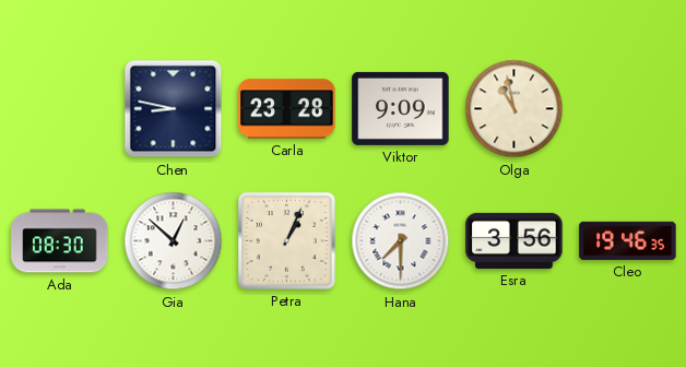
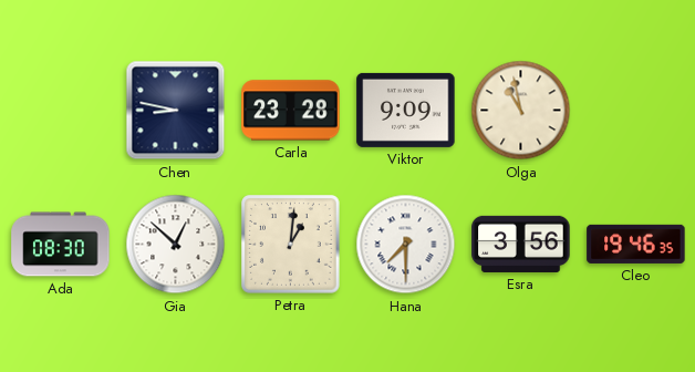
Petra: 1:04 -> 1:01
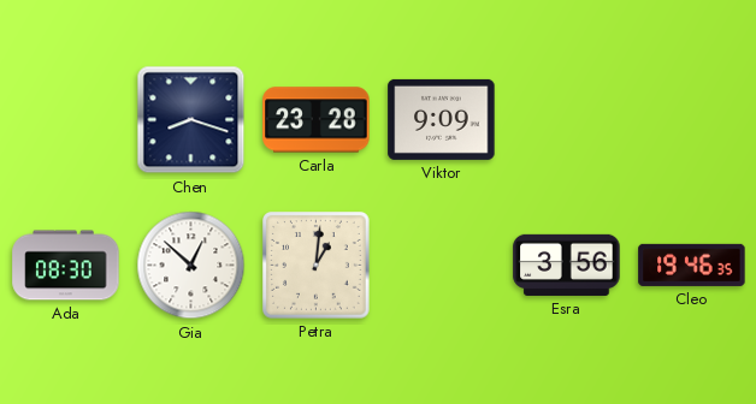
Chen: 8:47 -> 8:18
Olga: 10:58 -> none
Hana: 7:30 -> none
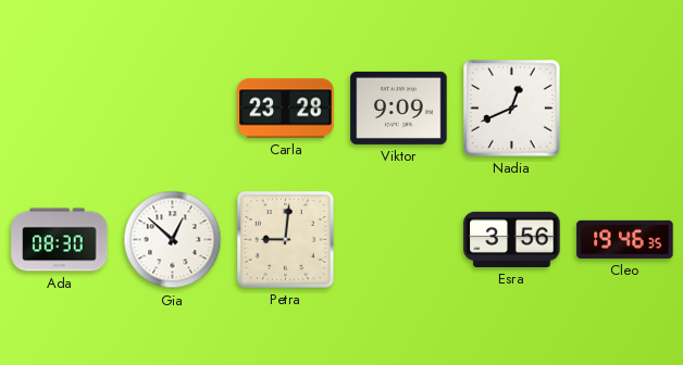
Chen: 8:18 -> none
Nadia: none -> 12:41
Petra: 1:01 -> 9:01
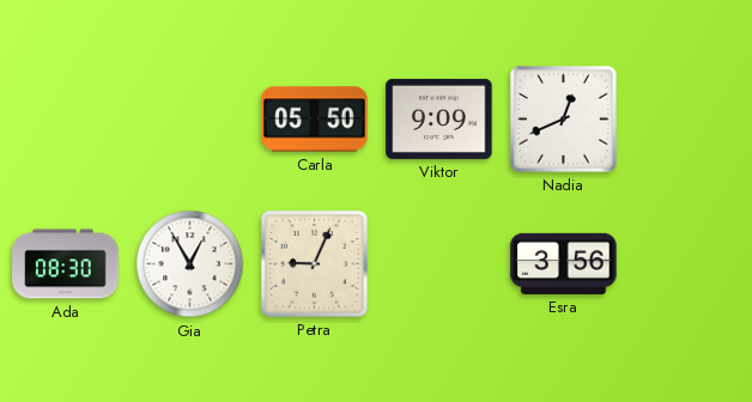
Carla: 23:28 -> 05:50
Gia: 12:52 -> 12:55
Petra: 9:01 -> 9:04
Cleo: 19:46 -> none
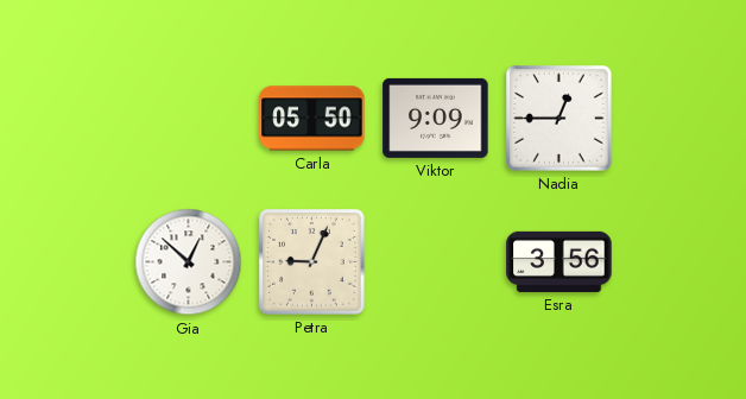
Nadia: 12:41 -> 12:45
Ada: 08:30 -> none
Gia: 12:55 -> 12:52
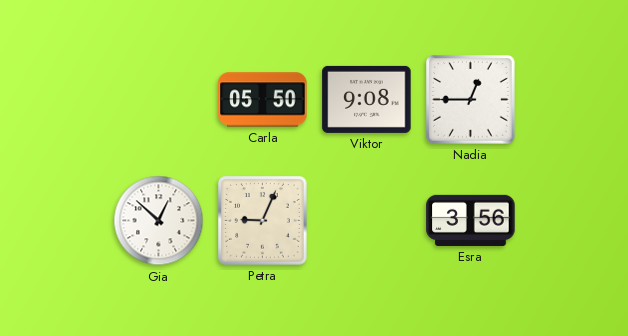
Viktor: 9:09 -> 9:08
